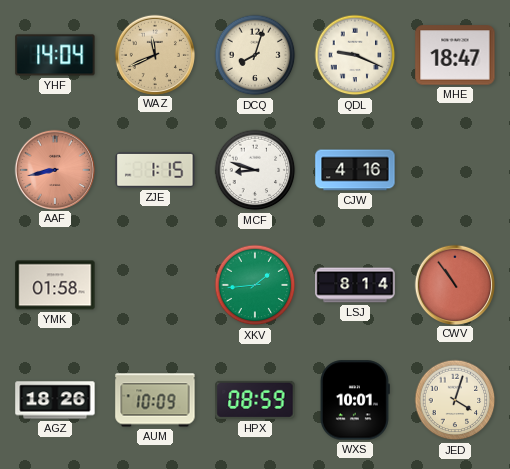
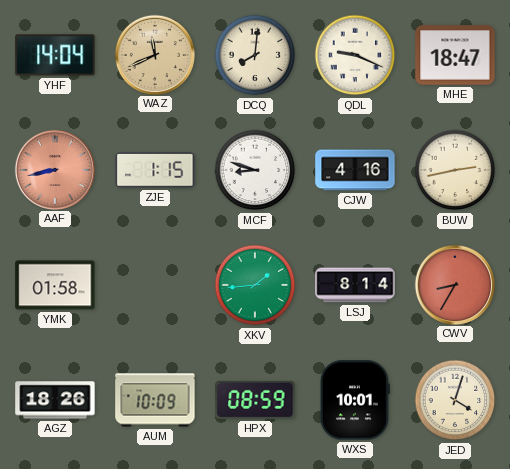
DCQ: 8:03 -> 8:01
BUW: none -> 2:43
CWV: 10:54 -> 8:35
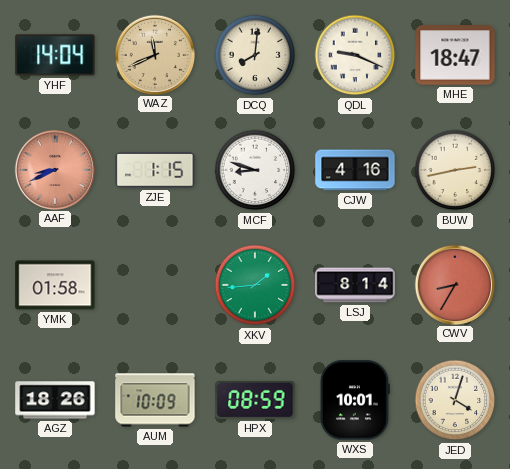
AAF: 8:43 -> 8:41
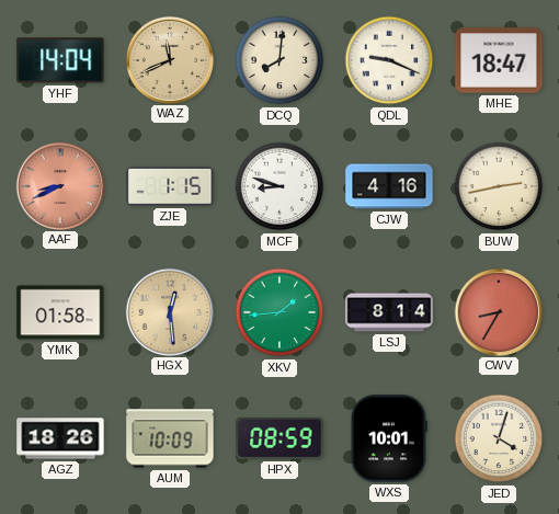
HGX: none -> 12:29
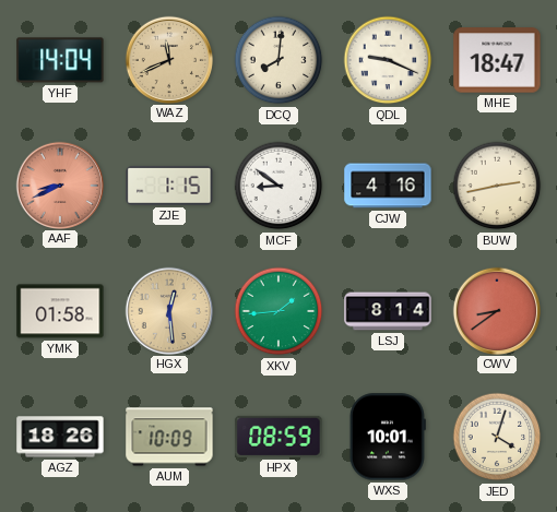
MCF: 8:48 -> 8:51
CWV: 8:35 -> 8:39
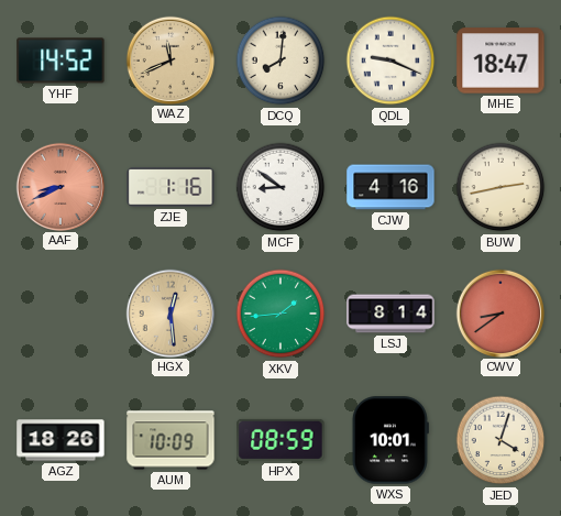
YHF: 14:04 -> 14:52
ZJE: 1:15 -> 1:16
YMK: 01:58 -> none
